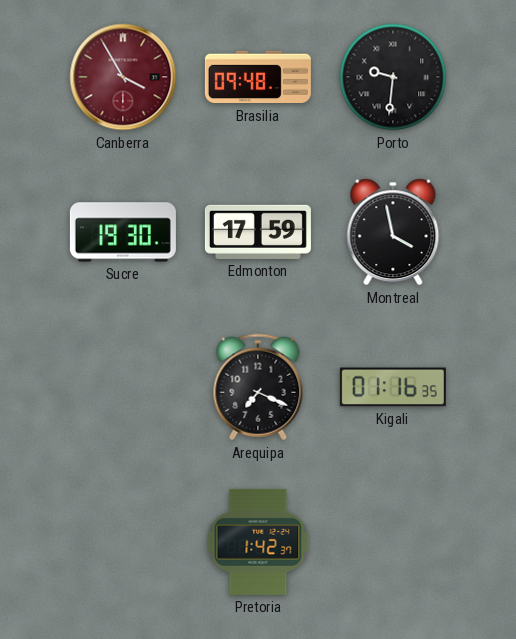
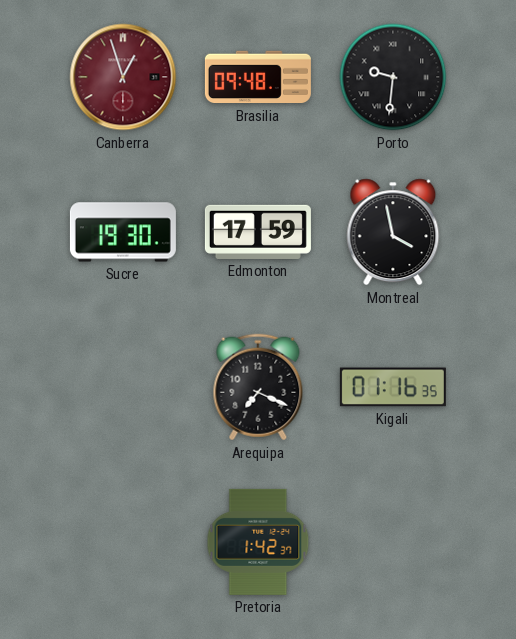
Canberra: 3:55 -> 12:57
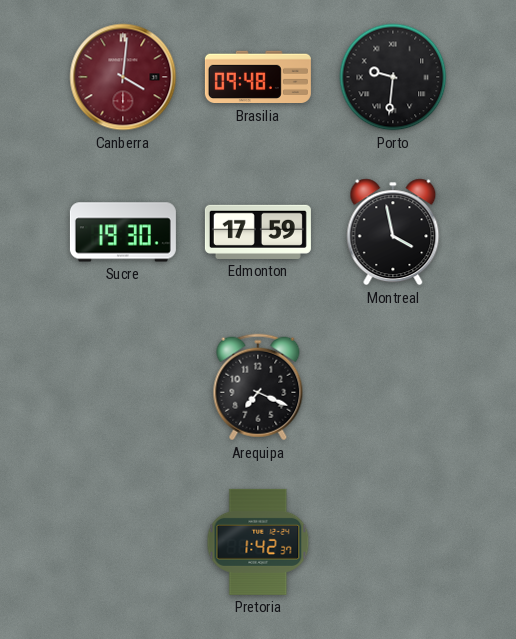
Canberra: 12:57 -> 4:01
Kigali: 01:16 -> none
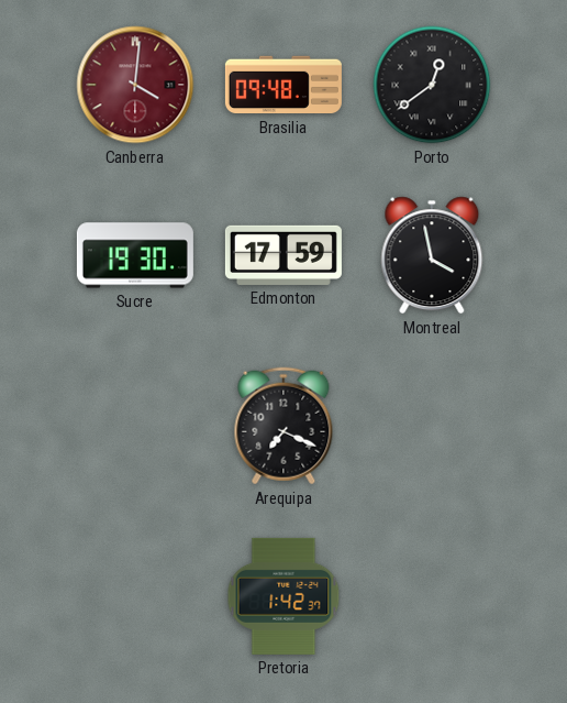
Porto: 9:31 -> 12:39
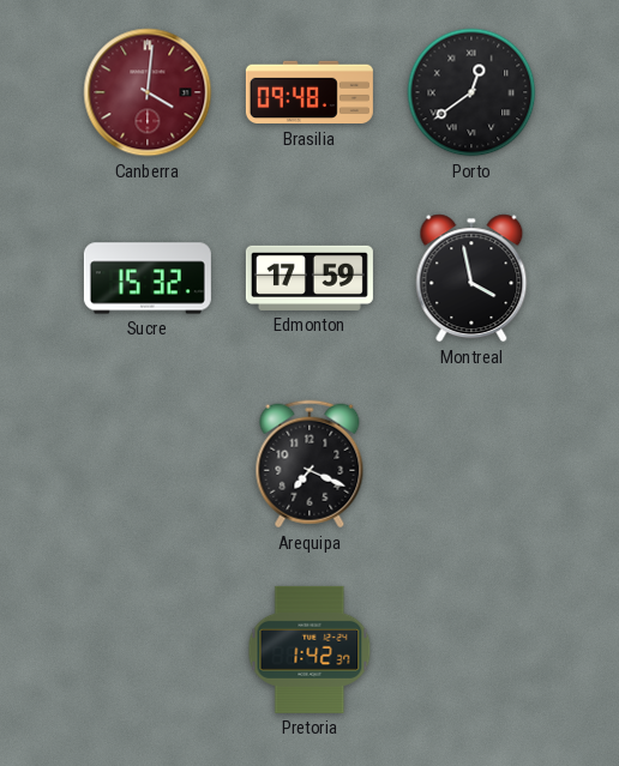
Sucre: 19:30 -> 15:32
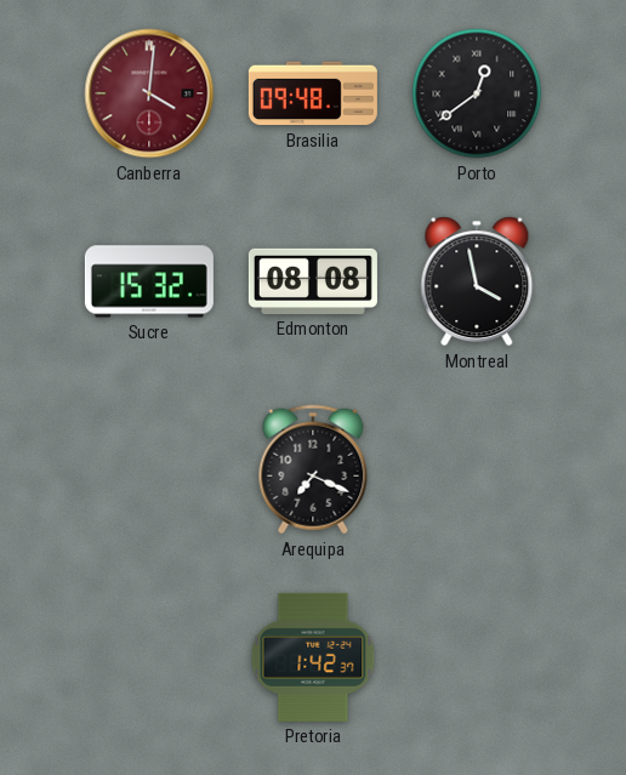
Edmonton: 17:59 -> 08:08
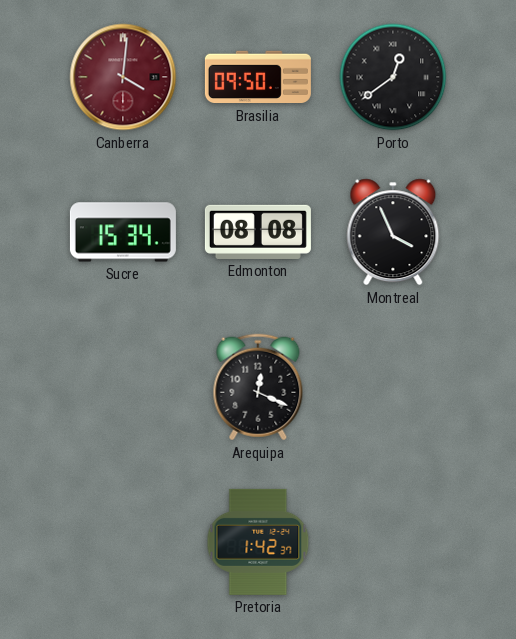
Brasilia: 09:48 -> 09:50
Sucre: 15:32 -> 15:34
Montreal: 3:58 -> 3:56
Arequipa: 7:19 -> 12:19
